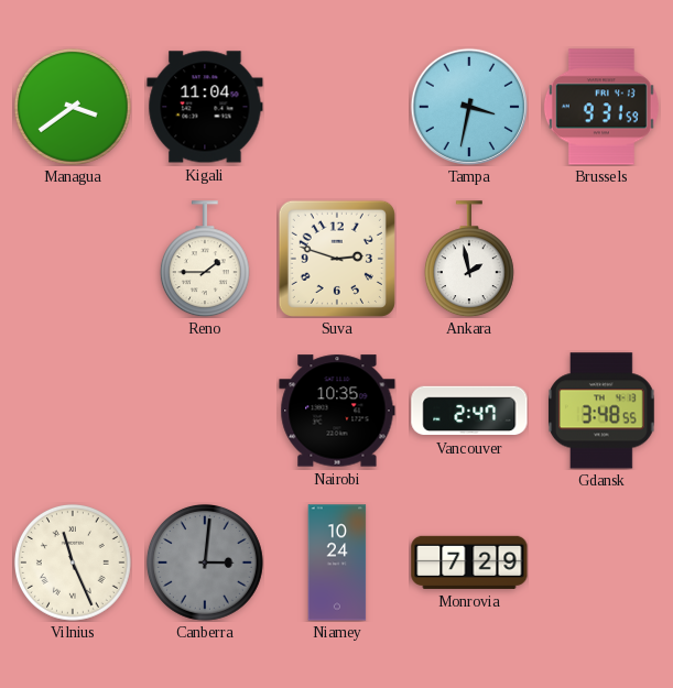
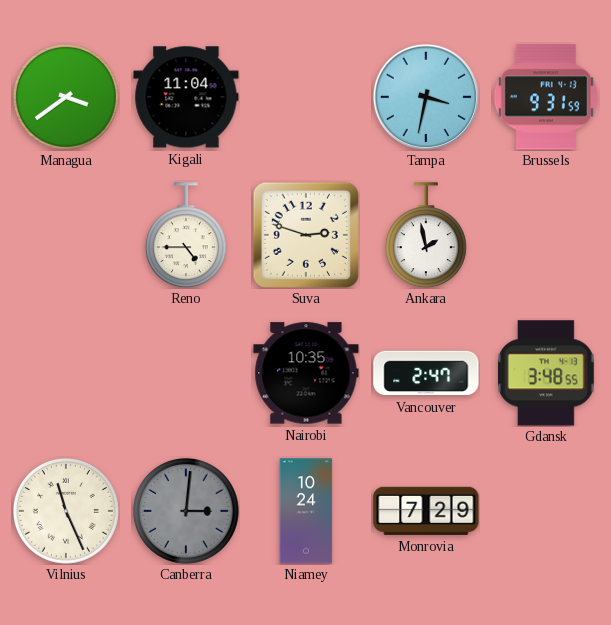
Reno: 1:45 -> 4:45
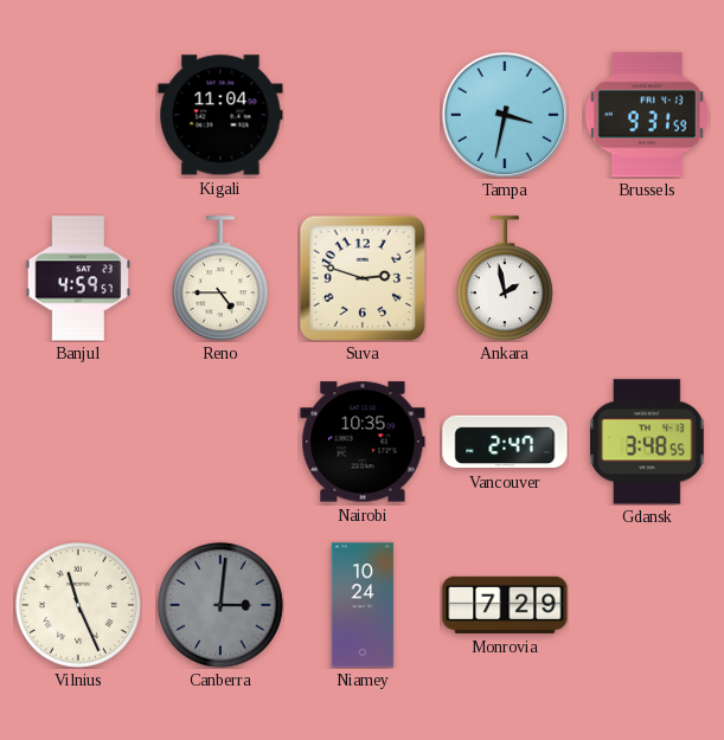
Managua: 3:39 -> none
Banjul: none -> 4:59
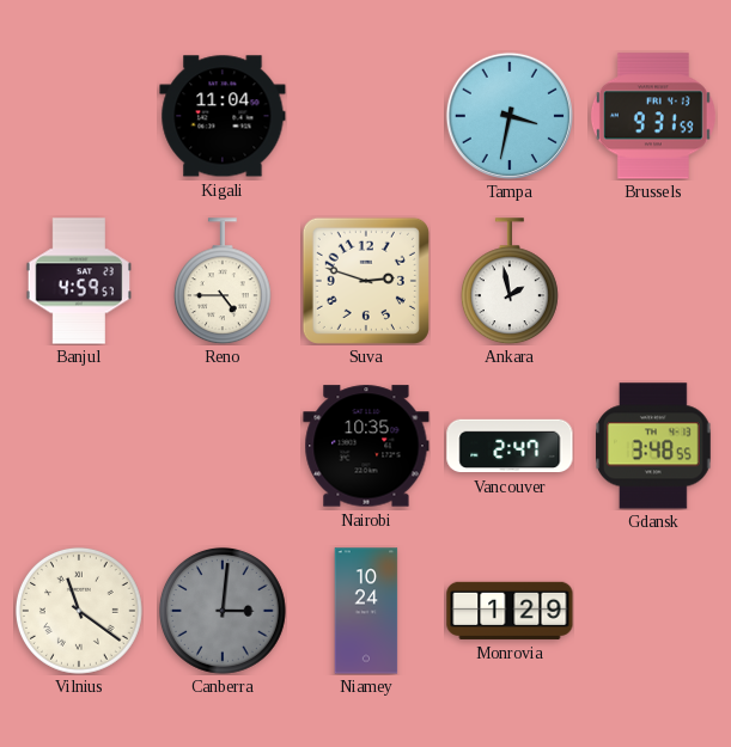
Vilnius: 11:26 -> 11:21
Monrovia: 7:29 -> 1:29
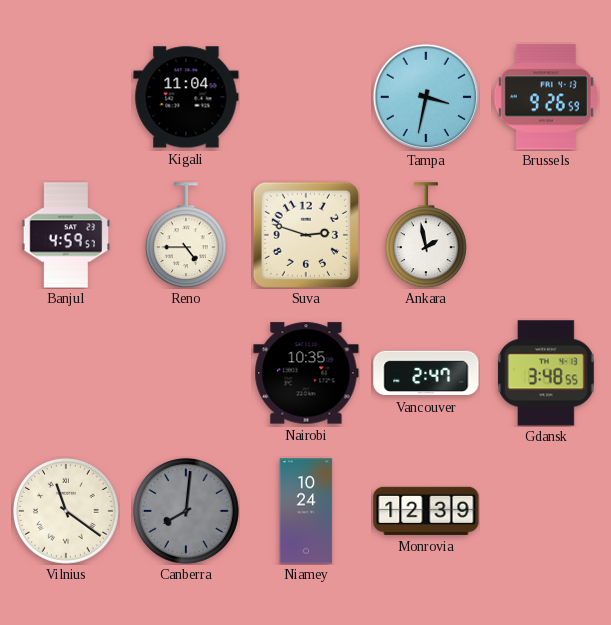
Brussels: 9:31 -> 9:26
Canberra: 3:01 -> 8:01
Monrovia: 1:29 -> 12:39
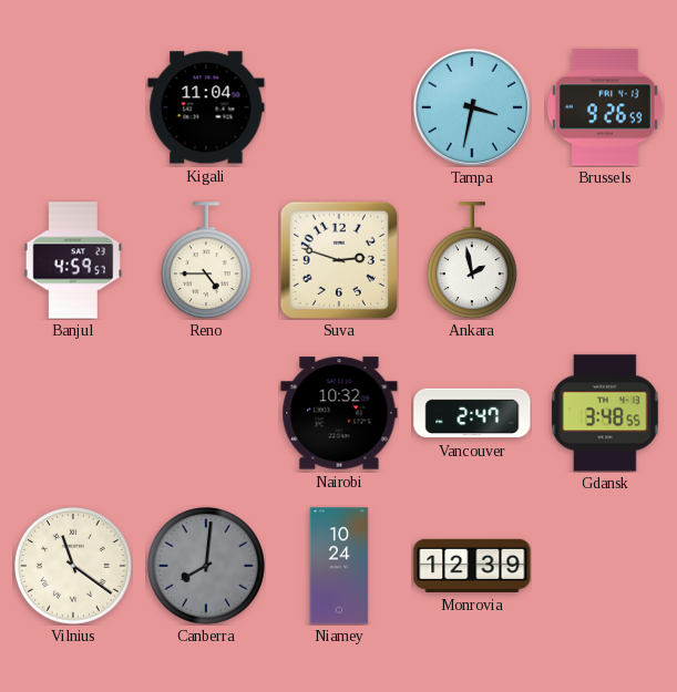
Nairobi: 10:35 -> 10:32
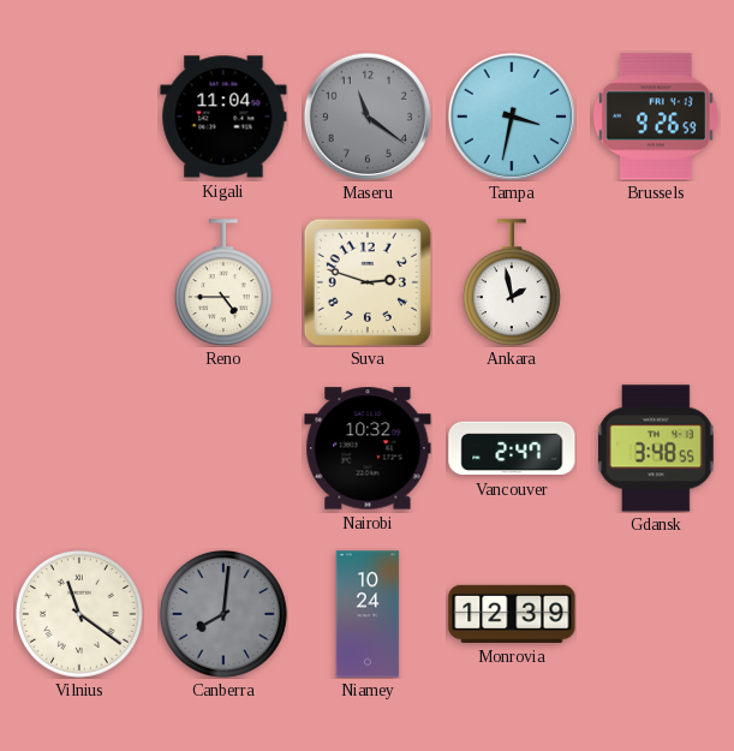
Maseru: none -> 11:21
Banjul: 4:59 -> none
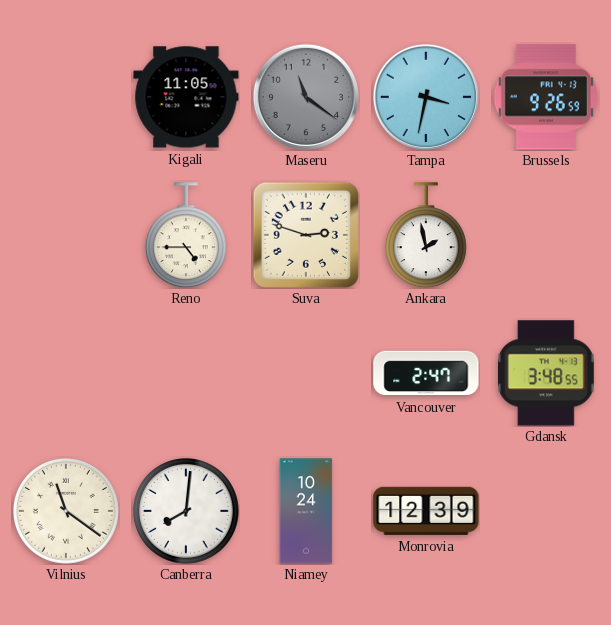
Kigali: 11:04 -> 11:05
Nairobi: 10:32 -> none
Canberra dial: grey -> white
